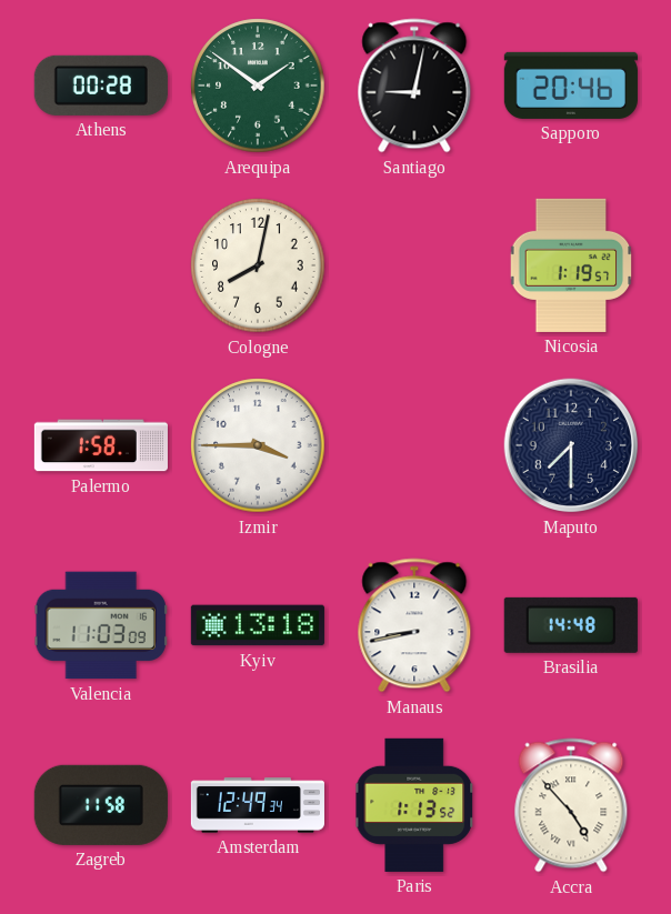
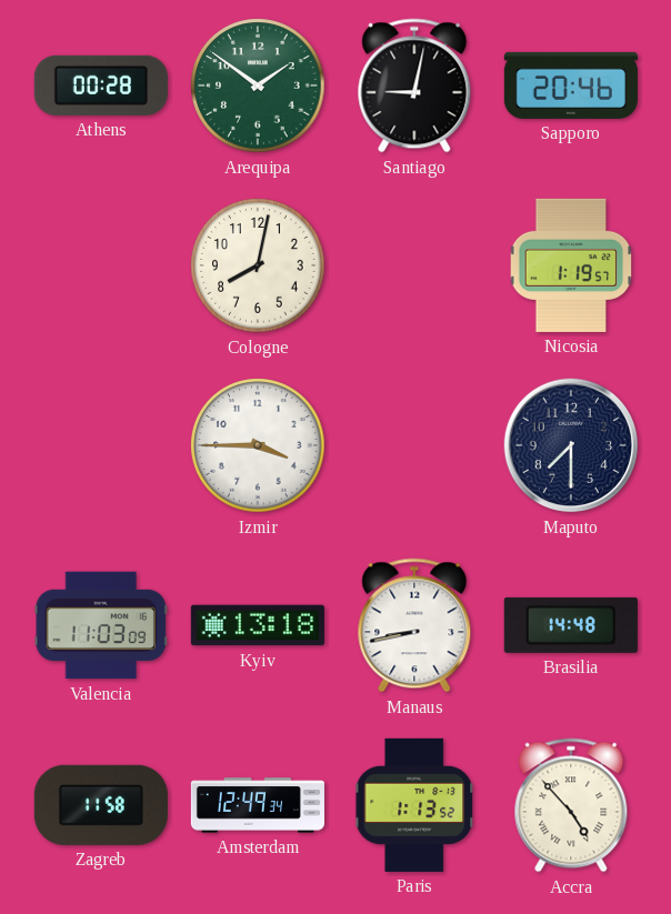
Palermo: 1:58 -> none
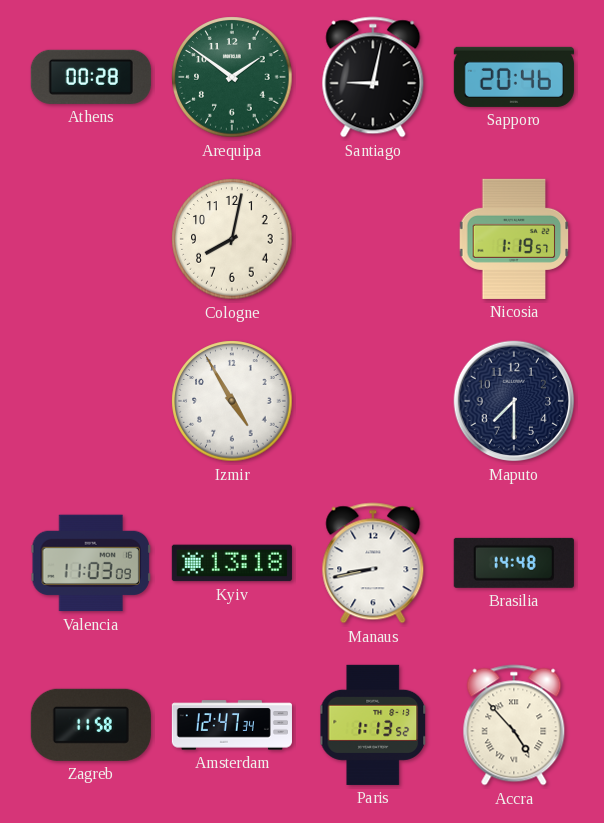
Izmir: 3:45 -> 4:55
Amsterdam: 12:49 -> 12:47
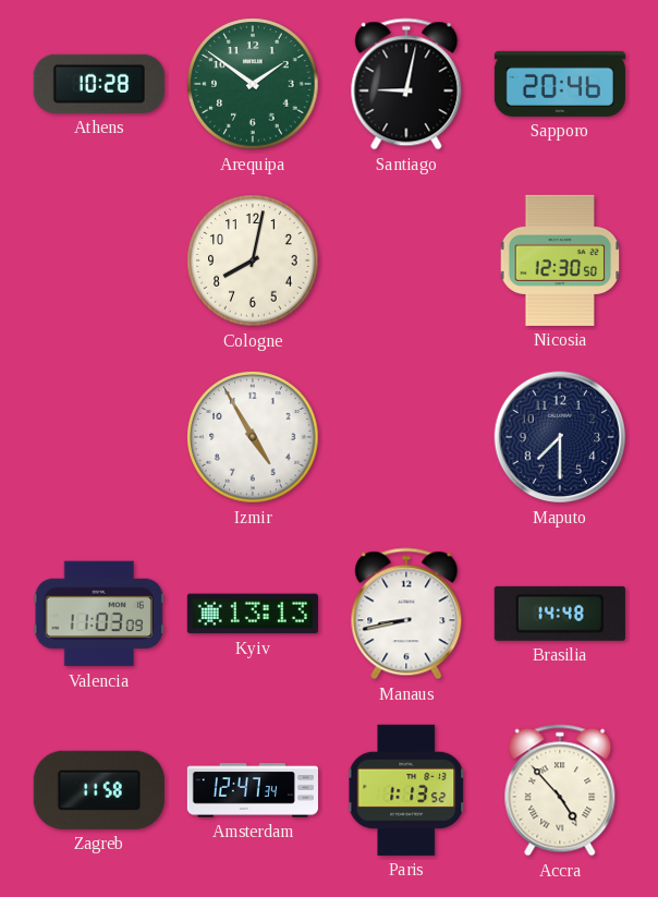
Athens: 00:28 -> 10:28
Nicosia: 1:19 -> 12:30
Kyiv: 13:18 -> 13:13
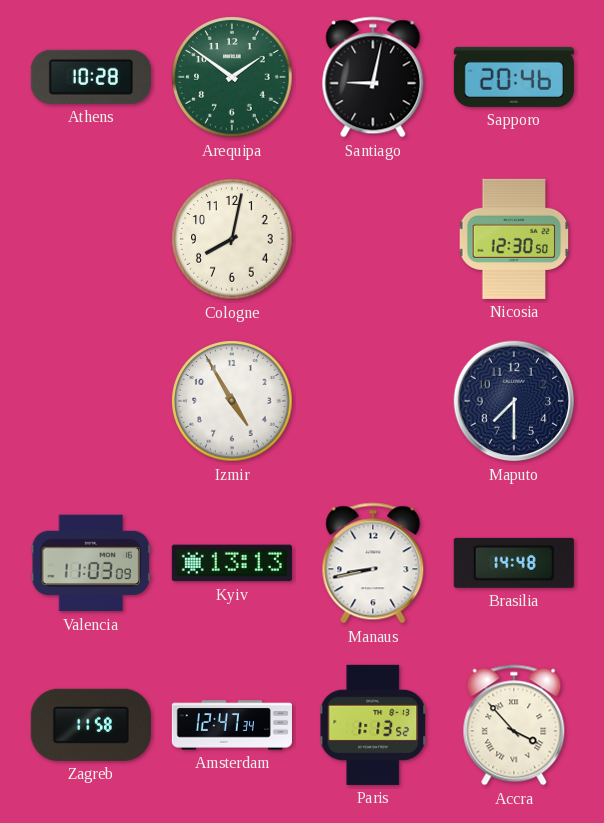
Accra: 4:53 -> 3:53
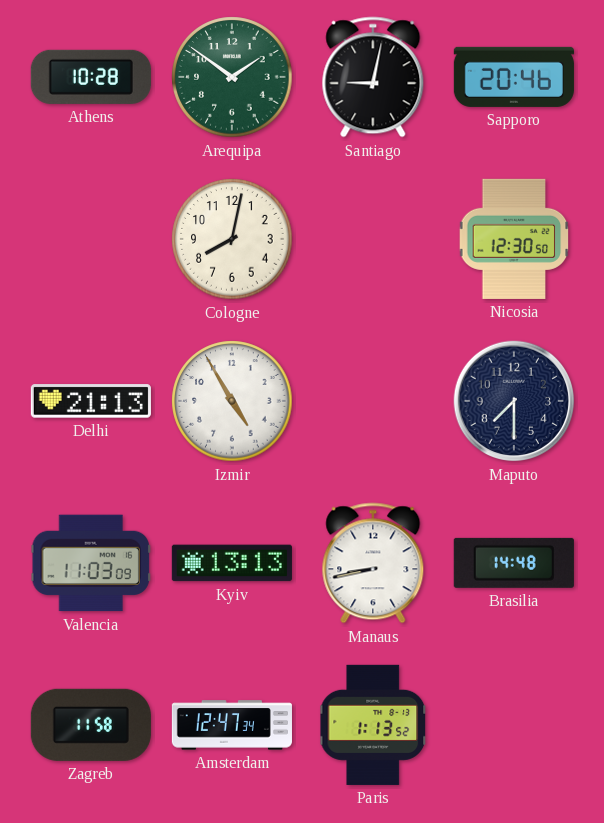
Delhi: none -> 21:13
Accra: 3:53 -> none
